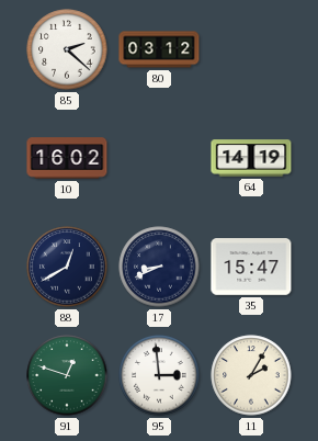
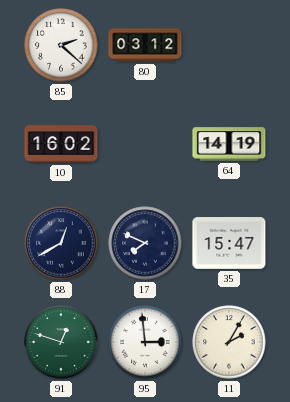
17: 8:41 -> 7:49
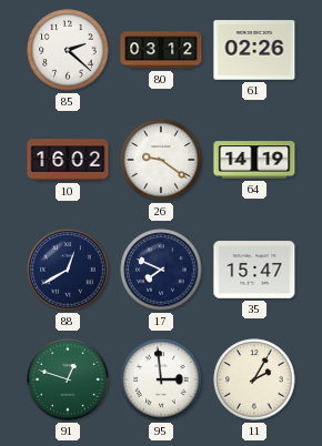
61: none -> 02:26
26: none -> 9:21
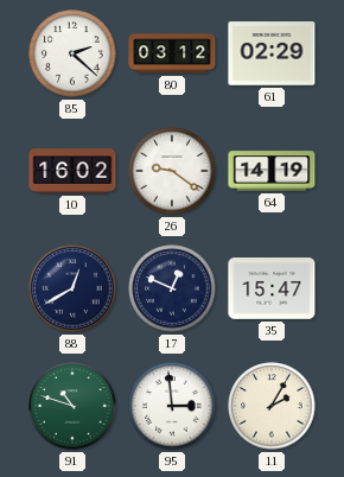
61: 02:26 -> 02:29
17: 7:49 -> 12:49
91: 12:48 -> 10:48
